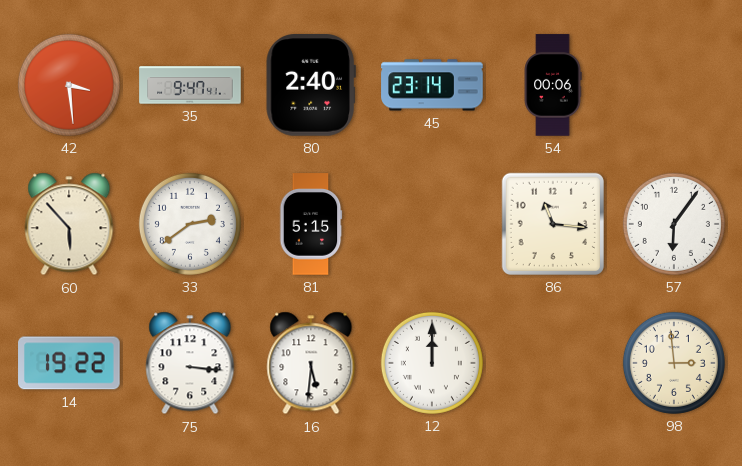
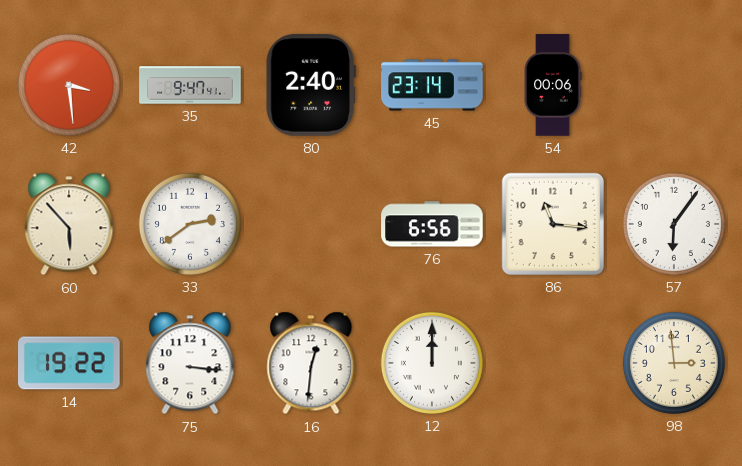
81: 5:15 -> none
76: none -> 6:56
16: 5:31 -> 12:31
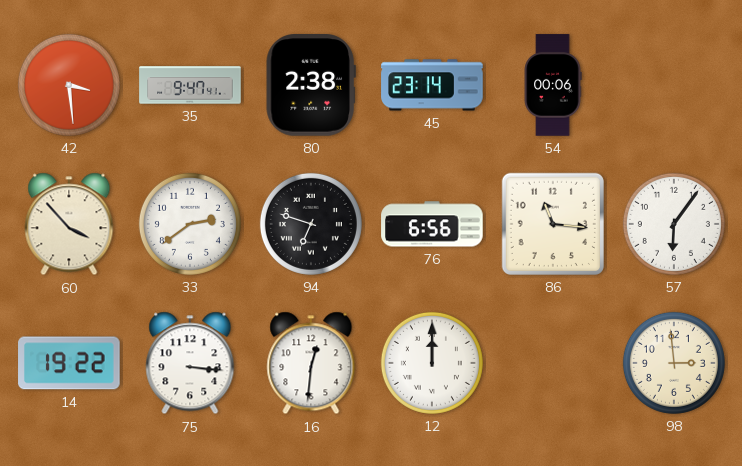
80: 2:40 -> 2:38
60: 5:53 -> 3:53
94: none -> 6:48
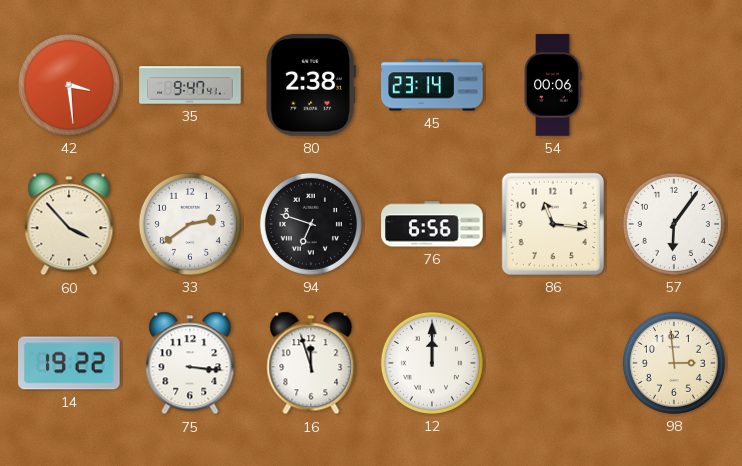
16: 12:31 -> 11:57
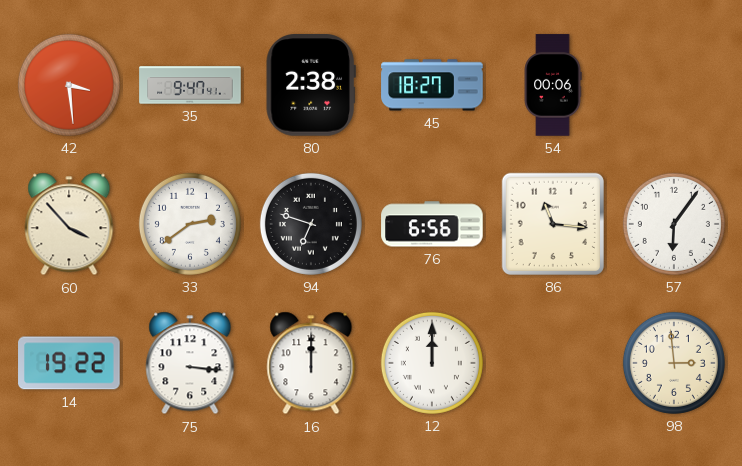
45: 23:14 -> 18:27
16: 11:57 -> 12:00
